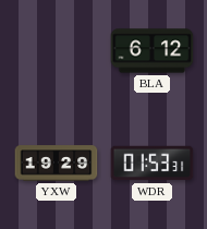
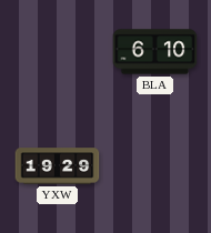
BLA: 6:12 -> 6:10
WDR: 01:53 -> none
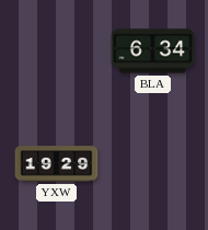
BLA: 6:10 -> 6:34
